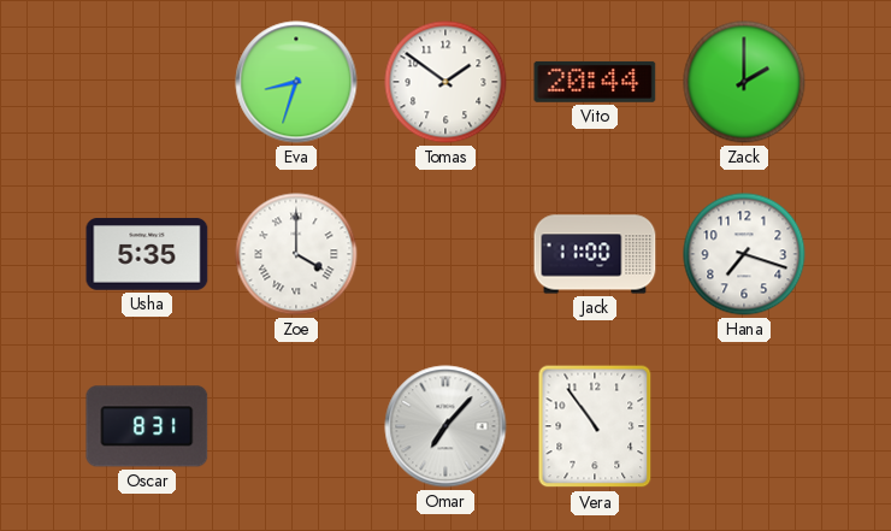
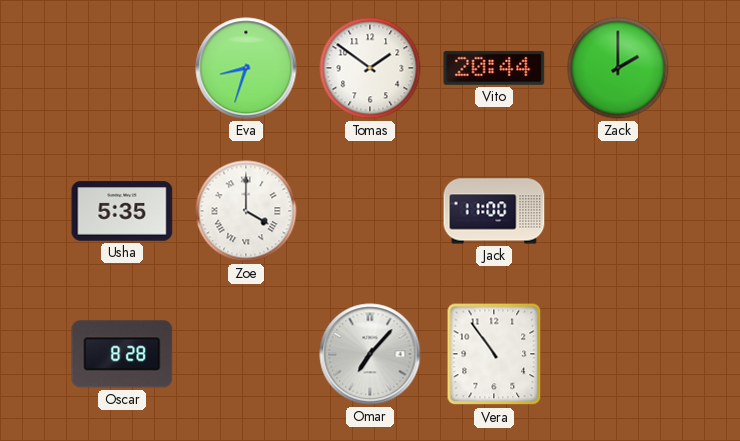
Hana: 7:18 -> none
Oscar: 8:31 -> 8:28
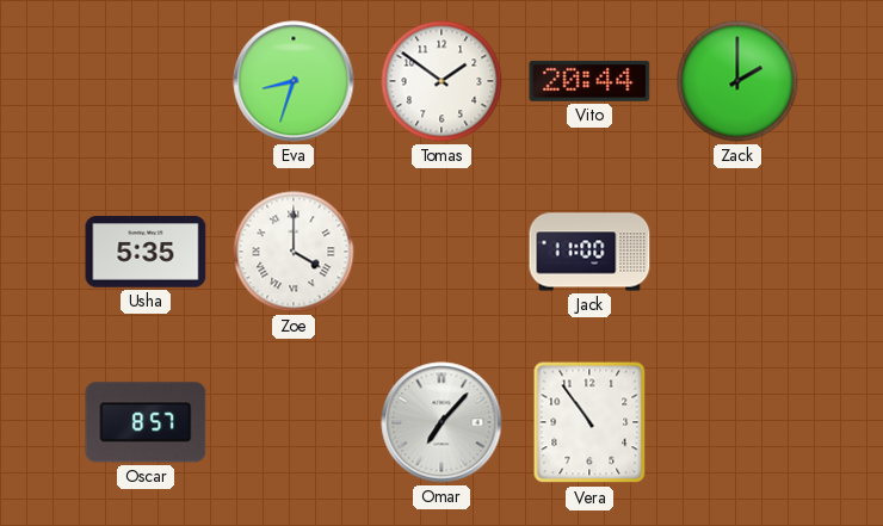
Oscar: 8:28 -> 8:57
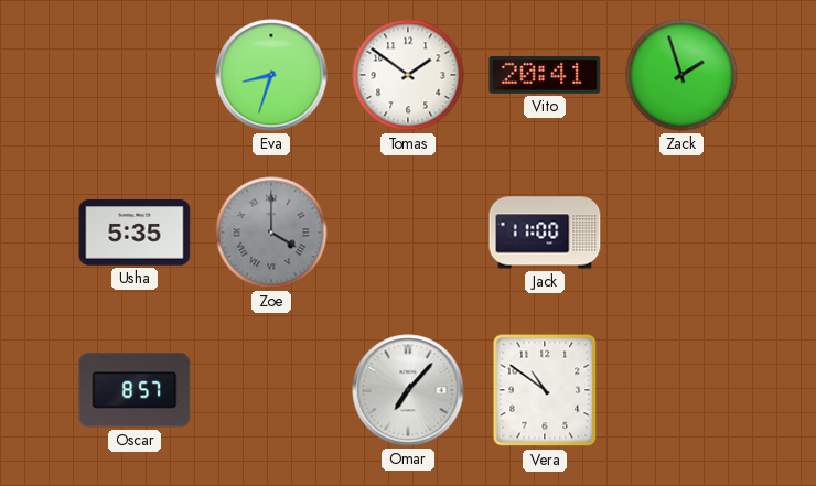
Vito: 20:44 -> 20:41
Zack: 2:00 -> 1:57
Zoe dial: white -> grey
Vera: 10:54 -> 10:51
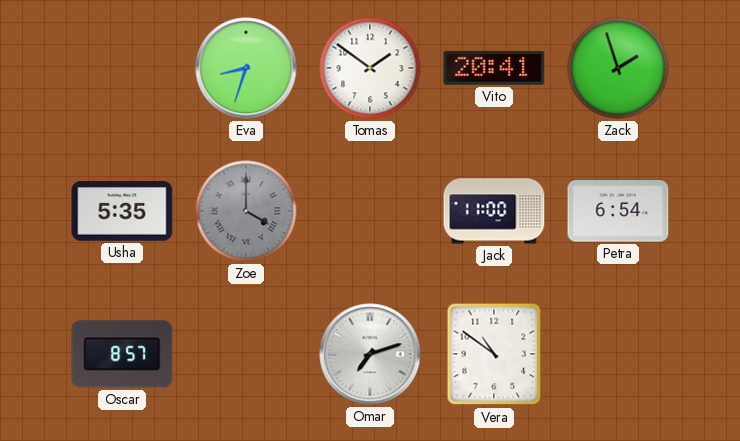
Petra: none -> 6:54
Omar: 7:07 -> 7:12
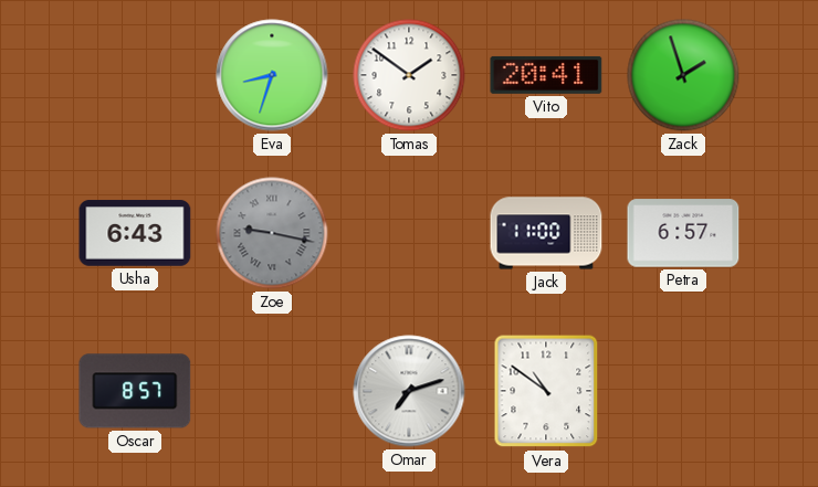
Usha: 5:35 -> 6:43
Zoe: 4:00 -> 9:17
Petra: 6:54 -> 6:57
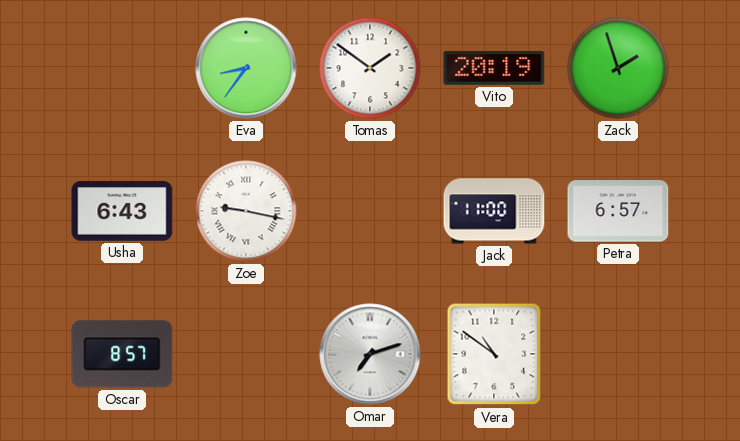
Eva: 8:33 -> 8:36
Vito: 20:41 -> 20:19
Zoe dial: grey -> white
